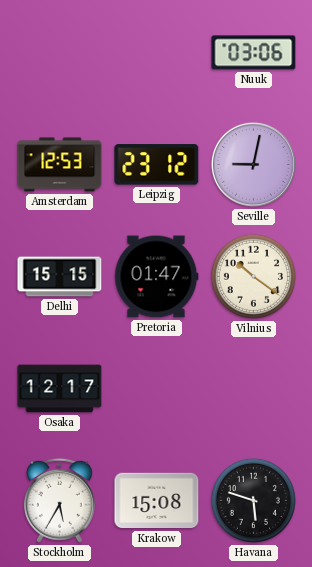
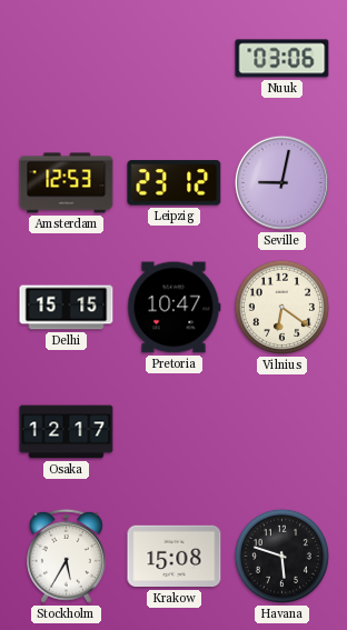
Pretoria: 01:47 -> 10:47
Vilnius: 10:21 -> 6:21
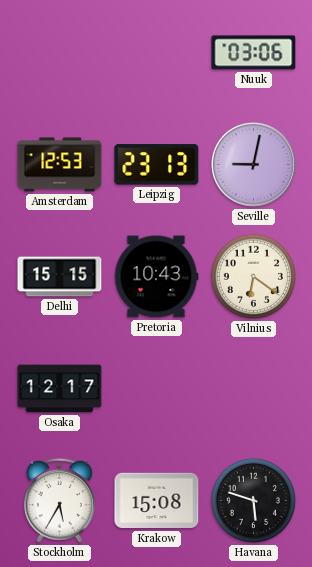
Leipzig: 23:12 -> 23:13
Pretoria: 10:47 -> 10:43
